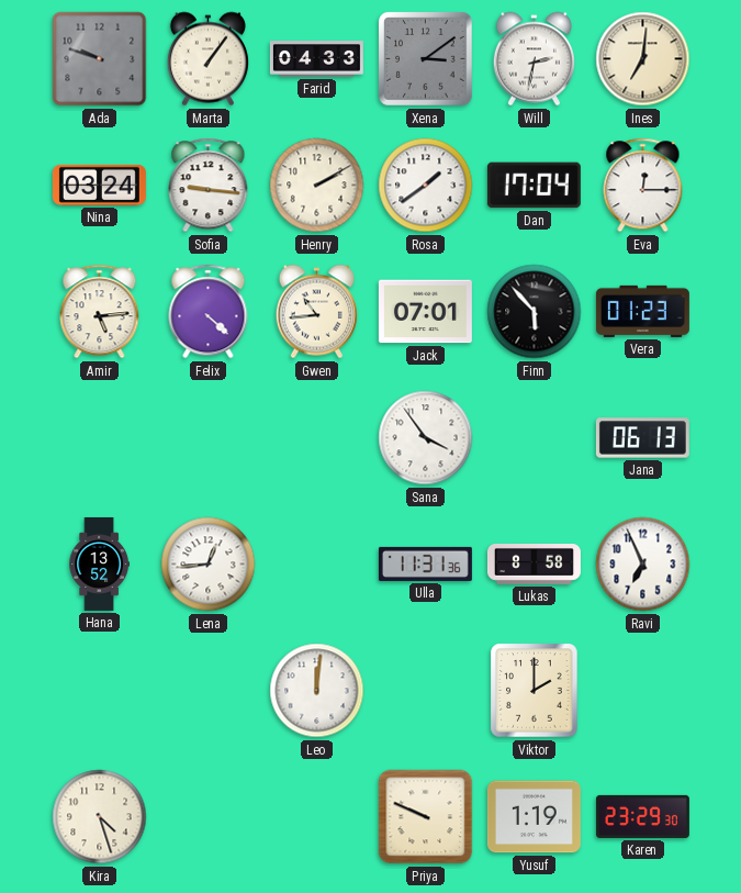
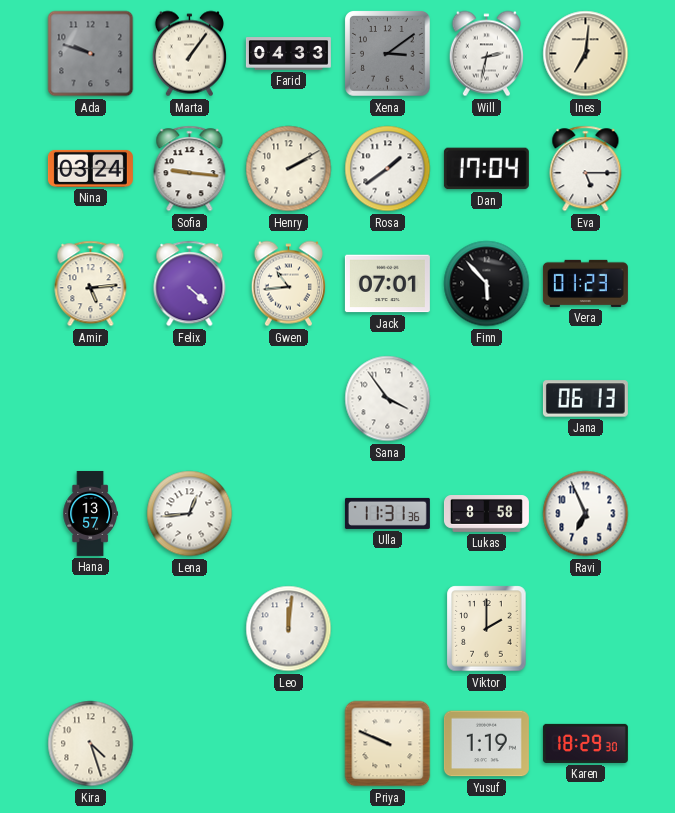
Eva: 12:15 -> 5:15
Hana: 13:52 -> 13:57
Karen: 23:29 -> 18:29
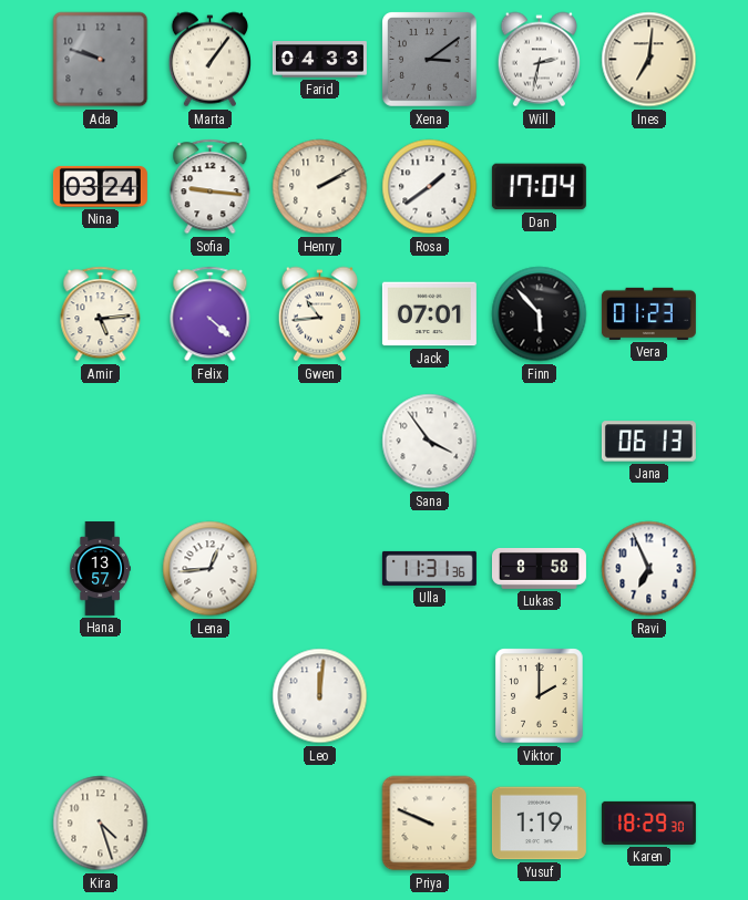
Eva: 5:15 -> none
